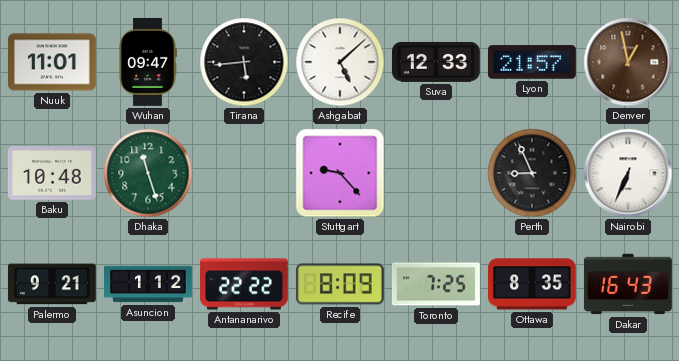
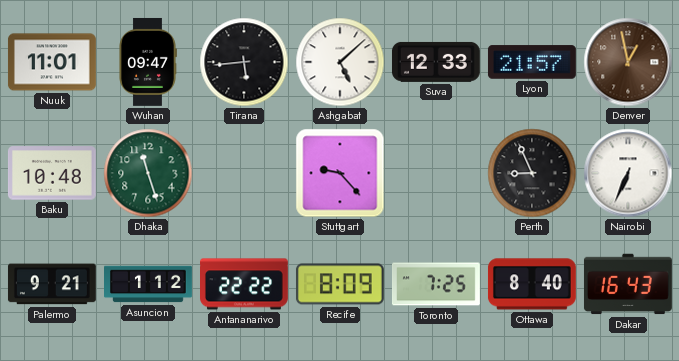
Ottawa: 8:35 -> 8:40
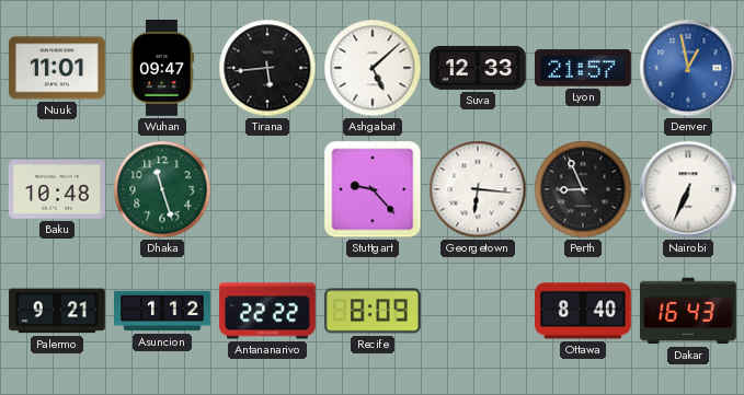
Denver dial: brown -> blue
Georgetown: none -> 6:16
Toronto: 7:25 -> none
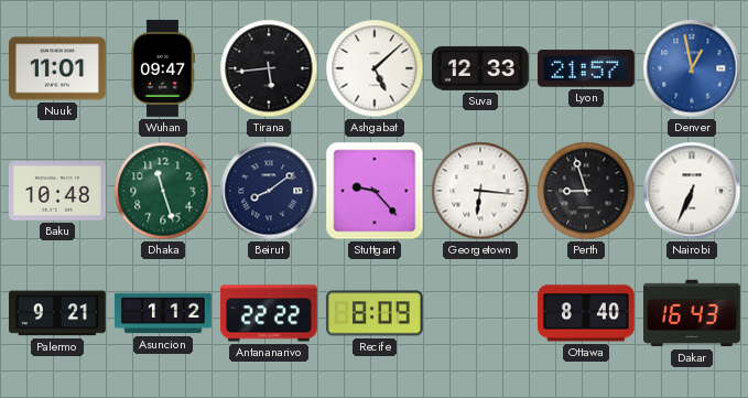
Beirut: none -> 8:09
Perth: 8:56 -> 8:57
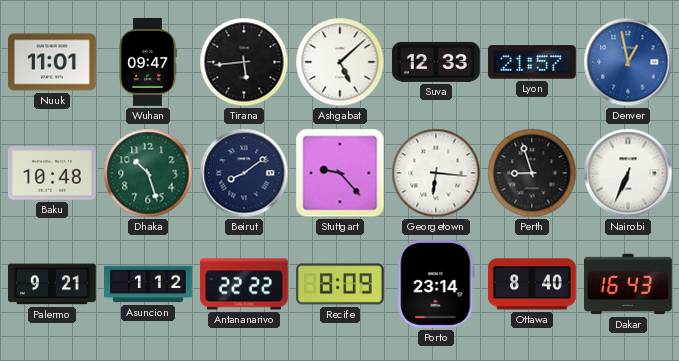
Dhaka: 11:27 -> 10:27
Porto: none -> 23:14
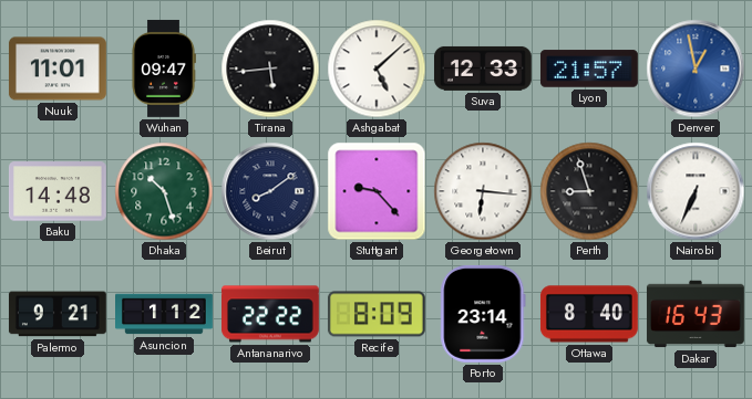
Baku: 10:48 -> 14:48
